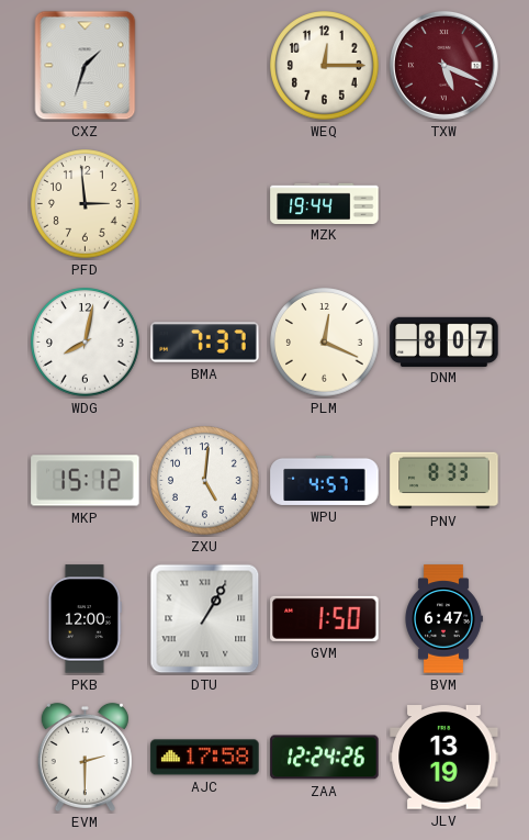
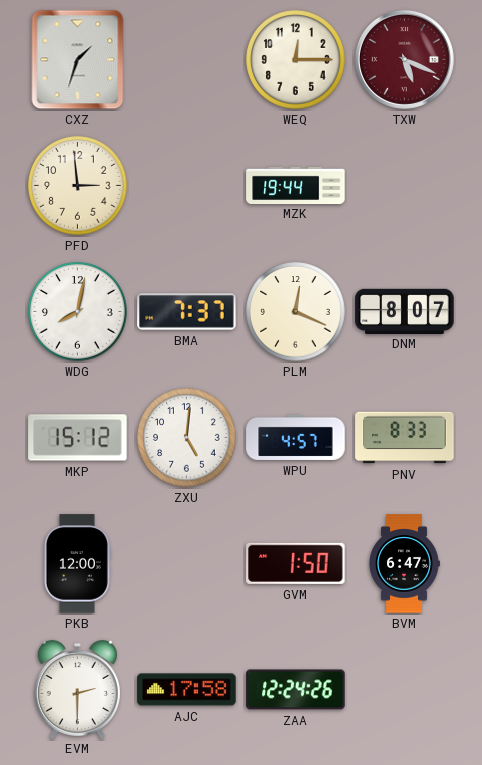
DTU: 1:05 -> none
JLV: 13:19 -> none
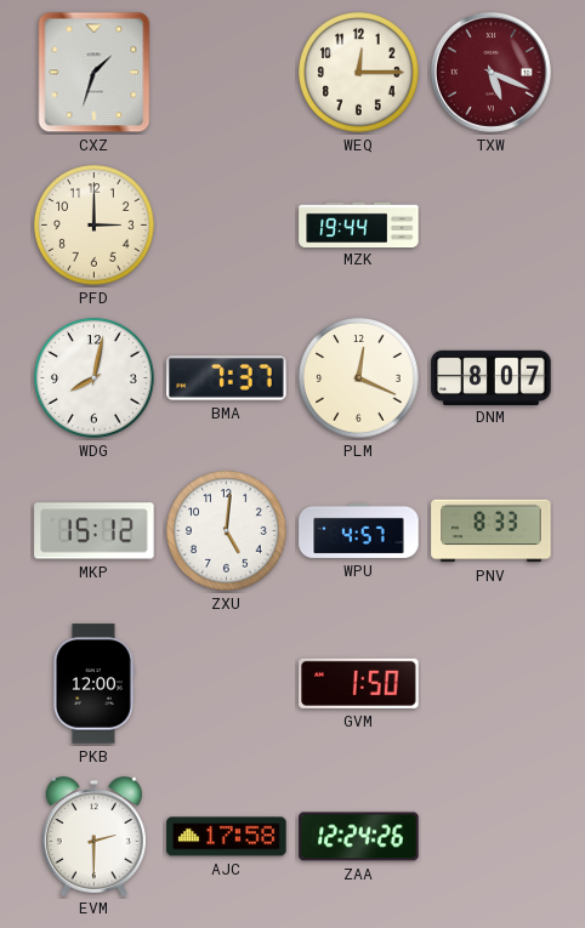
PFD: 2:59 -> 3:00
BVM: 6:47 -> none
